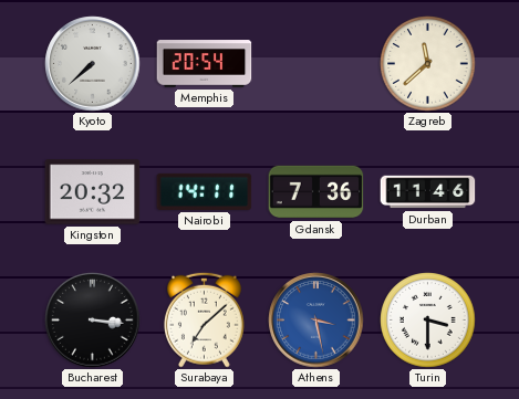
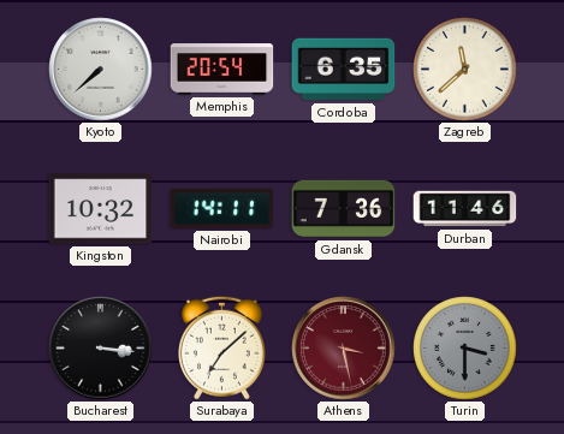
Cordoba: none -> 6:35
Kingston: 20:32 -> 10:32
Athens dial: blue -> burgundy
Turin dial: white -> grey
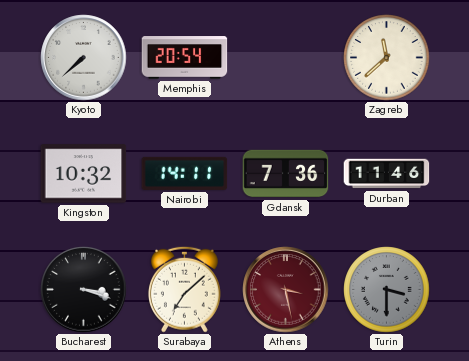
Cordoba: 6:35 -> none
Bucharest: 3:16 -> 3:18
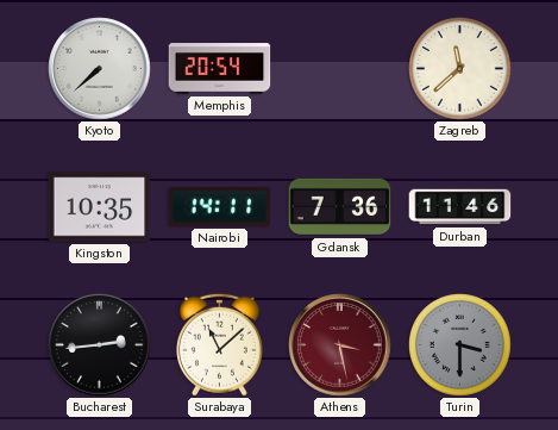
Kingston: 10:32 -> 10:35
Bucharest: 3:18 -> 2:44
Surabaya: 7:08 -> 11:08
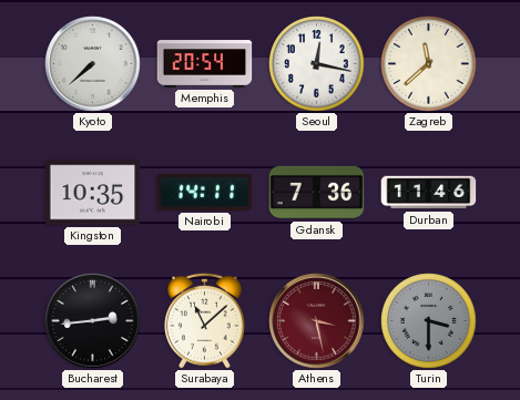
Seoul: none -> 12:17
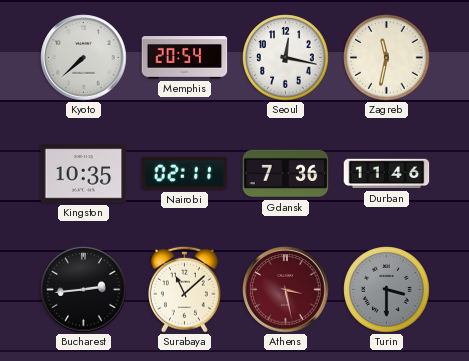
Zagreb: 11:38 -> 11:32
Nairobi: 14:11 -> 02:11
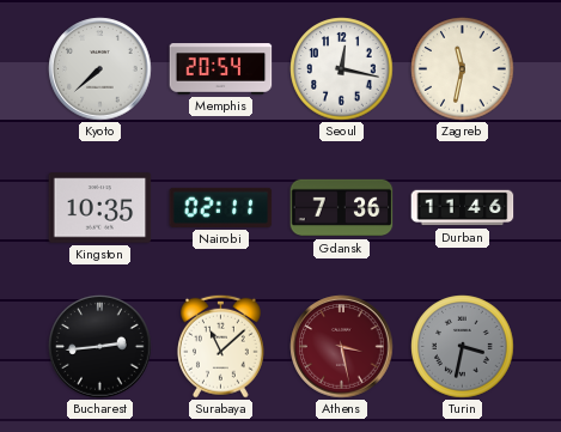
Turin: 3:30 -> 3:32
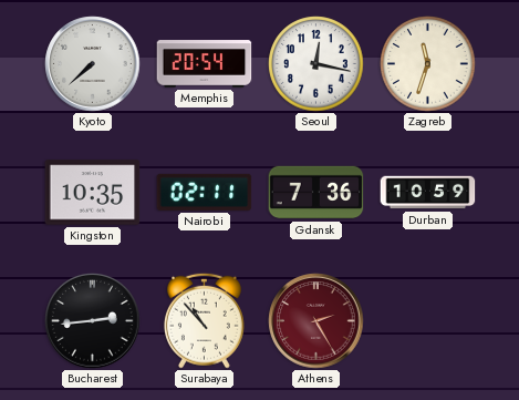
Zagreb: 11:32 -> 11:33
Durban: 11:46 -> 10:59
Surabaya: 11:08 -> 10:53
Athens: 3:28 -> 2:25
Turin: 3:32 -> none
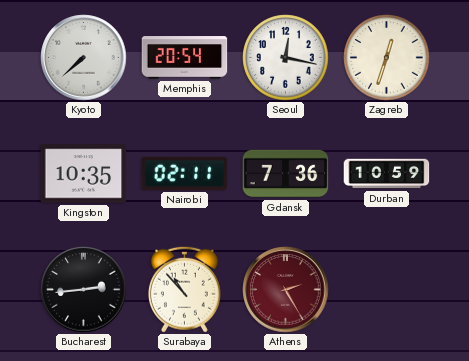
Zagreb: 11:33 -> 12:33
